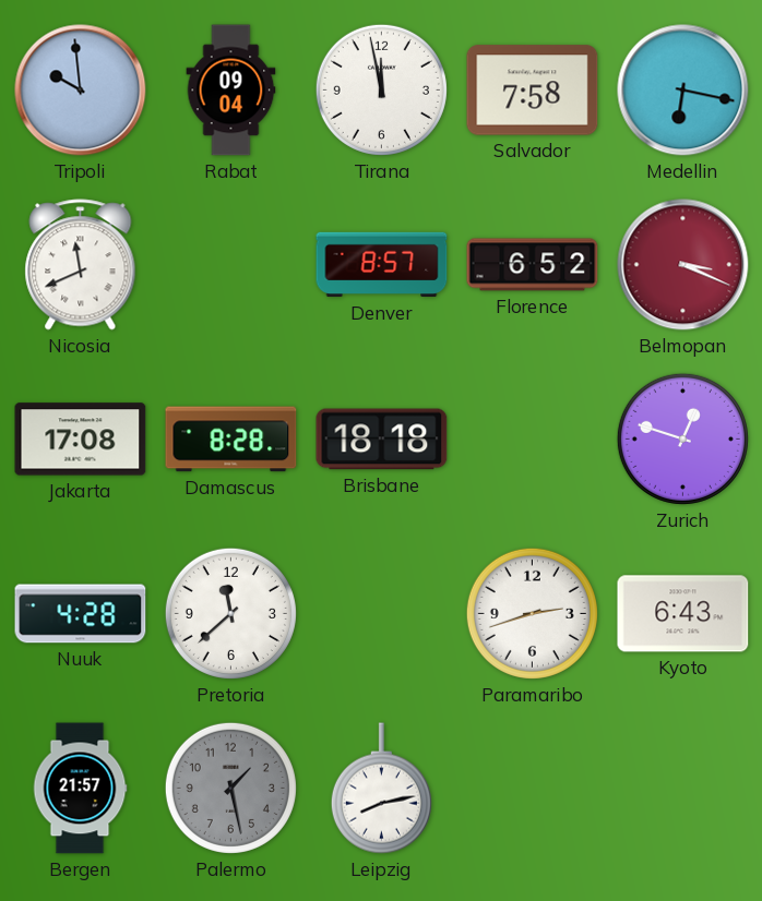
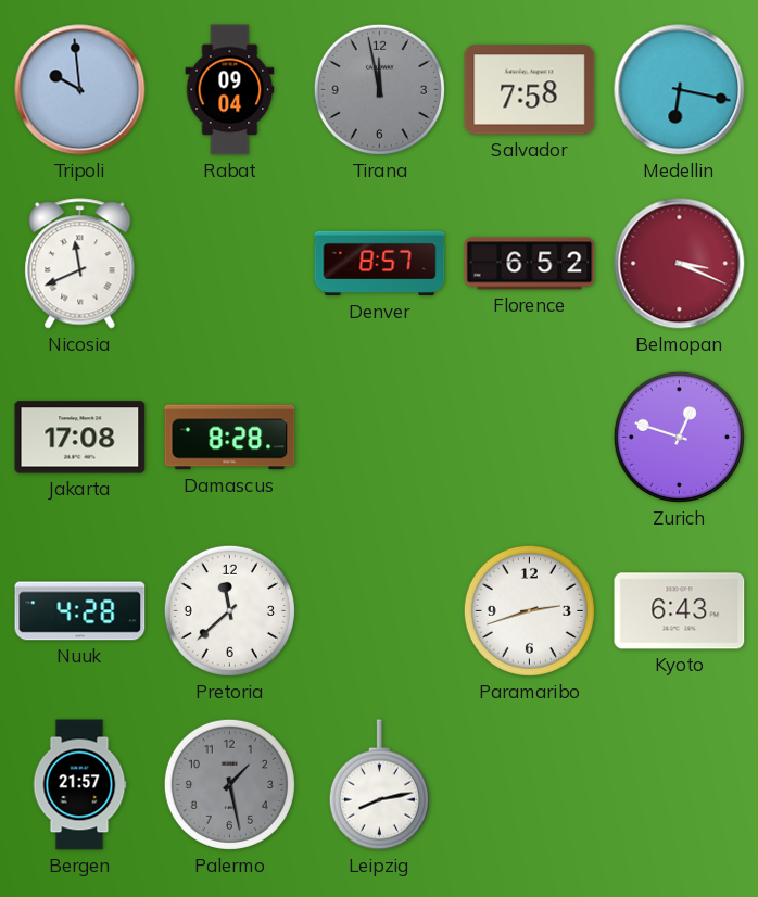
Tirana dial: white -> grey
Brisbane: 18:18 -> none
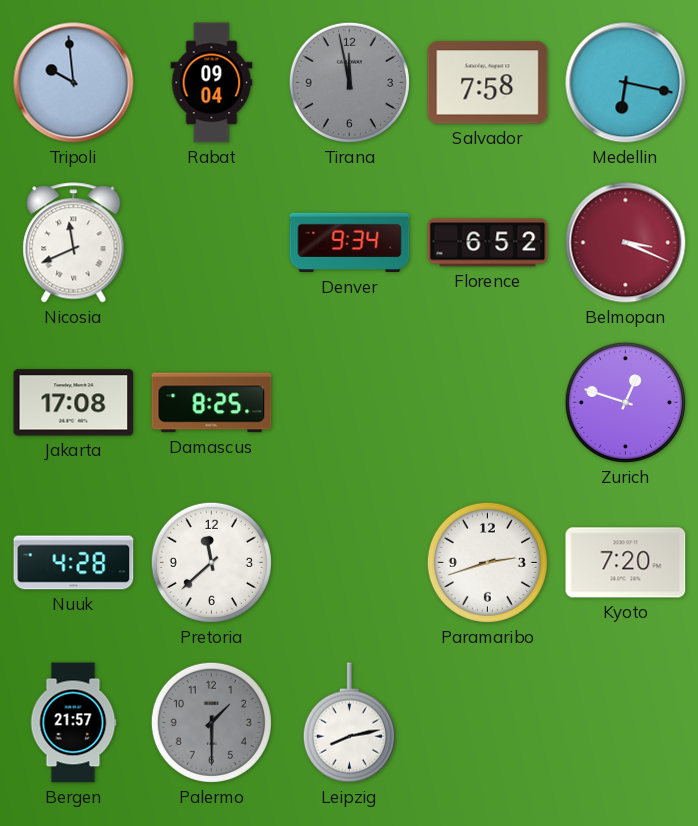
Denver: 8:57 -> 9:34
Damascus: 8:28 -> 8:25
Kyoto: 6:43 -> 7:20
Palermo: 1:28 -> 1:30
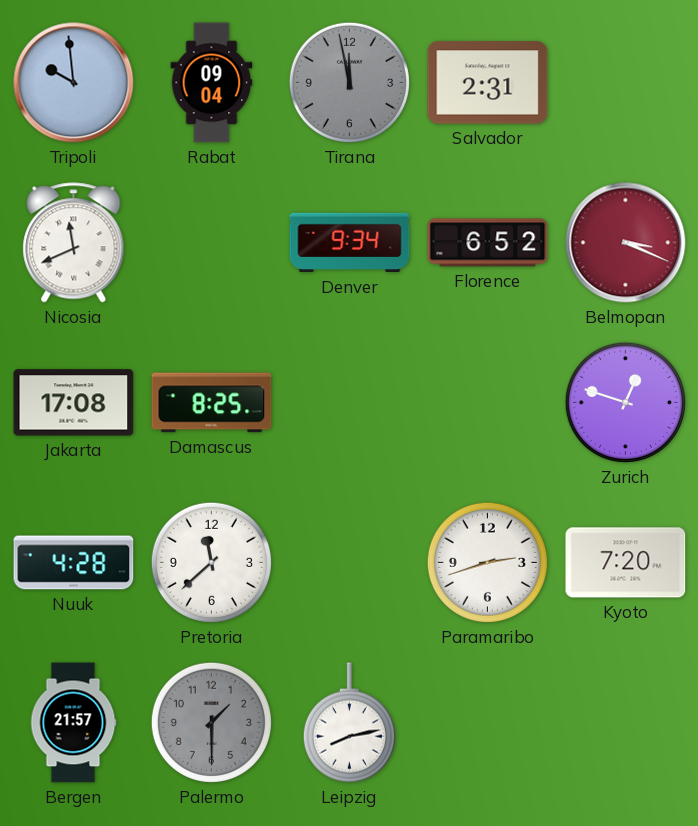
Salvador: 7:58 -> 2:31
Medellin: 6:17 -> none
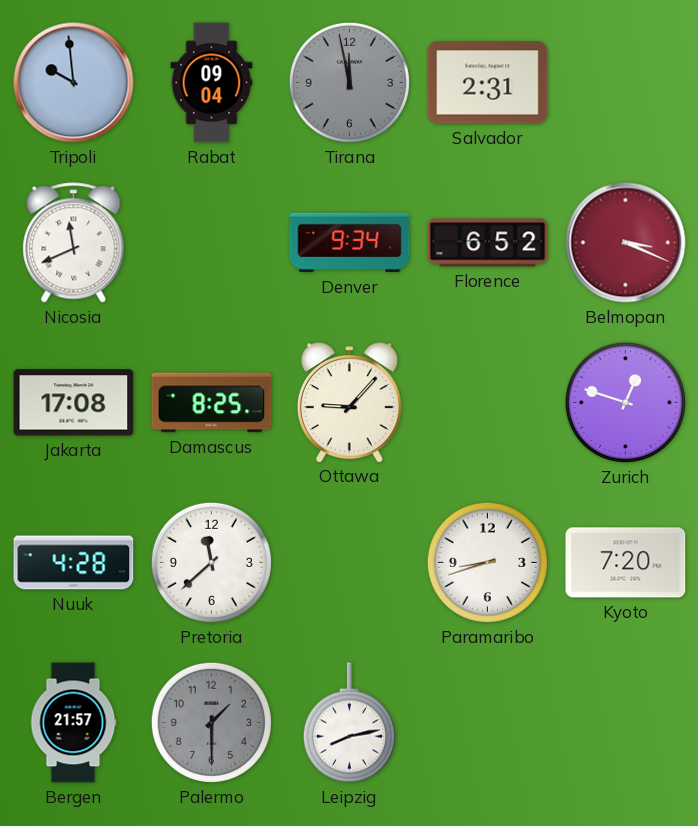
Ottawa: none -> 9:07
Paramaribo: 2:42 -> 8:42
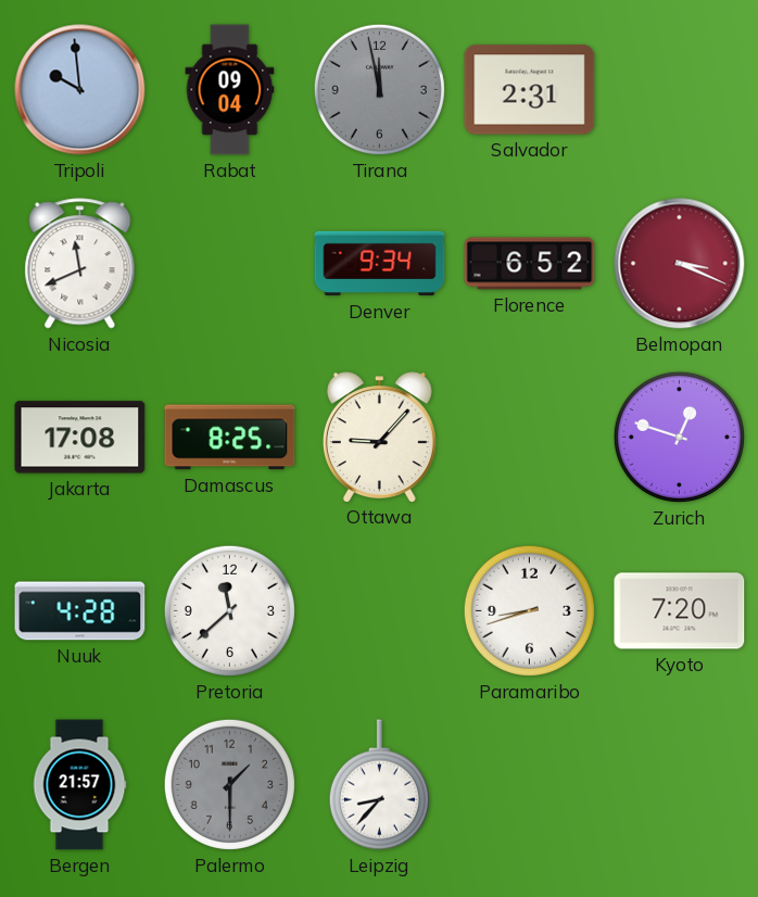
Leipzig: 8:13 -> 8:37
